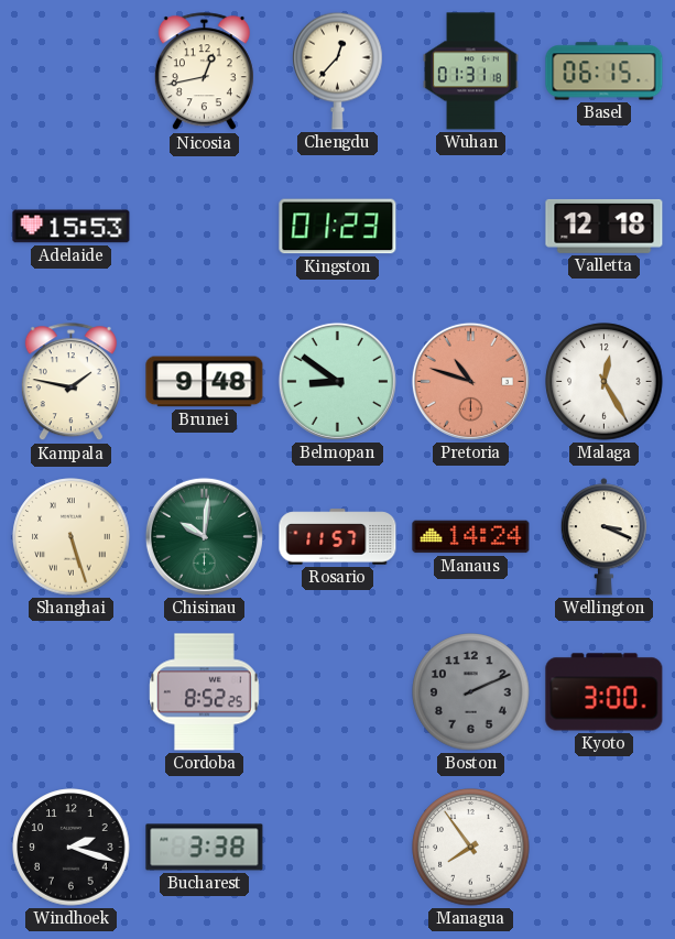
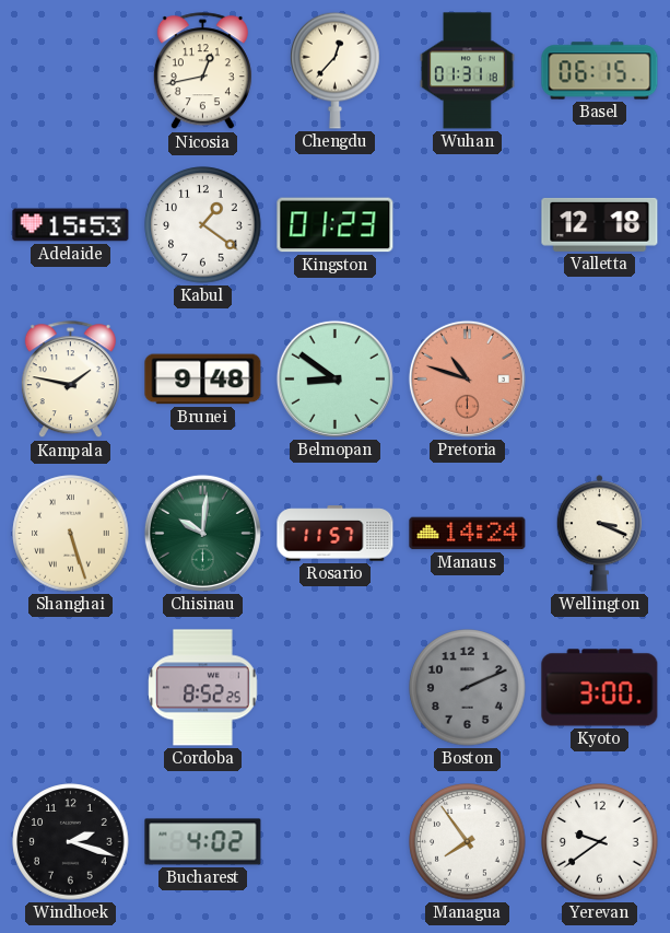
Kabul: none -> 1:21
Malaga: 12:25 -> none
Bucharest: 3:38 -> 4:02
Yerevan: none -> 9:39
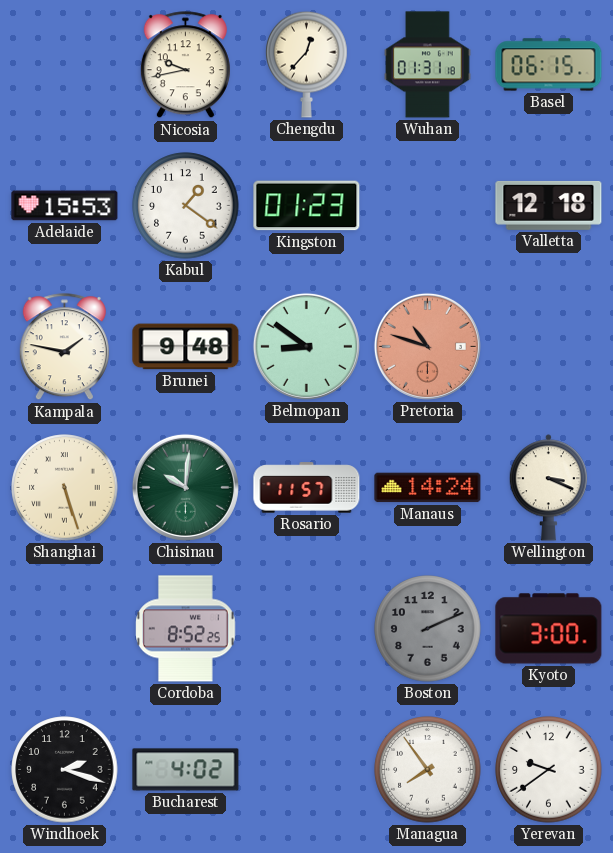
Nicosia: 12:43 -> 9:43
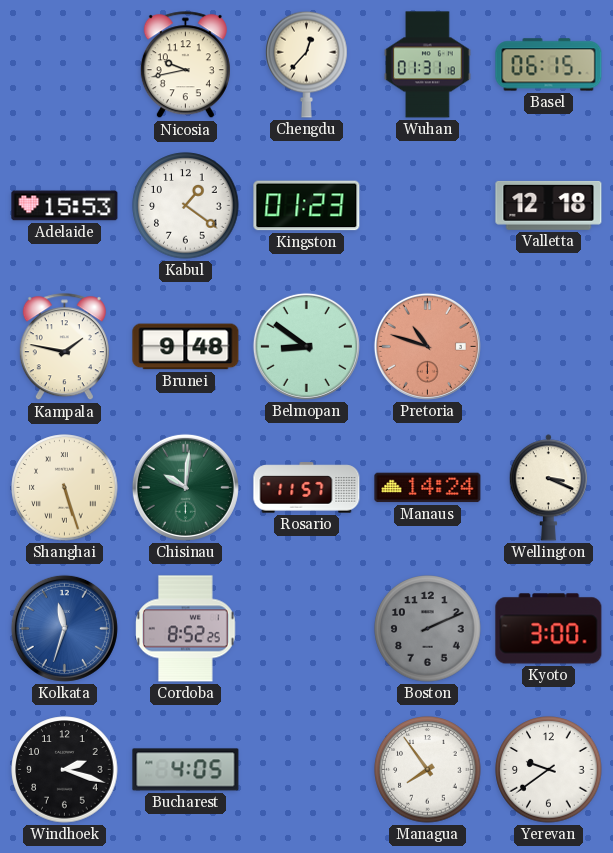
Kolkata: none -> 11:33
Bucharest: 4:02 -> 4:05
